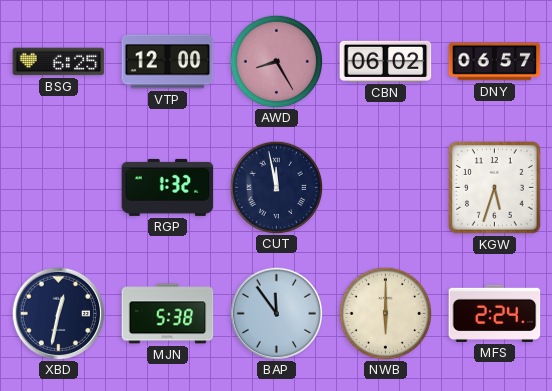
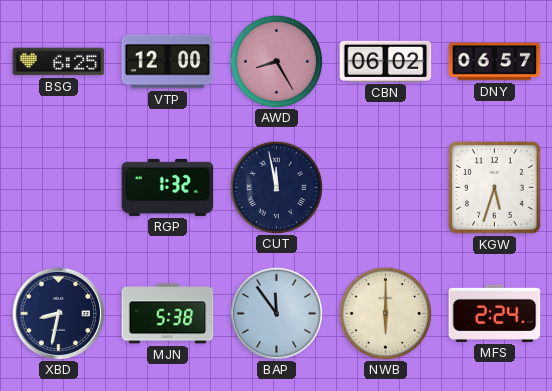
XBD: 12:32 -> 8:32
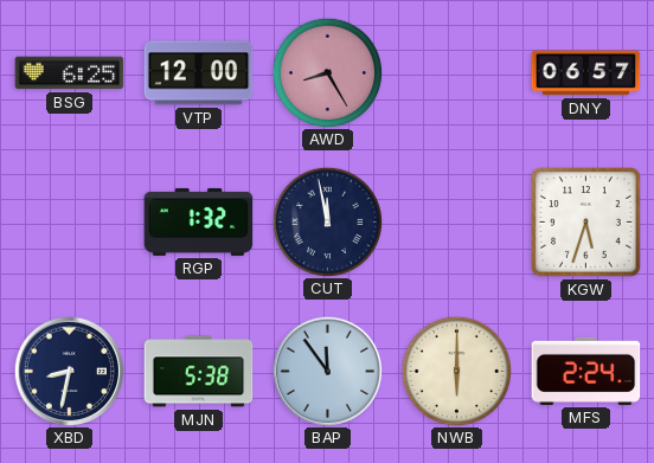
CBN: 06:02 -> none
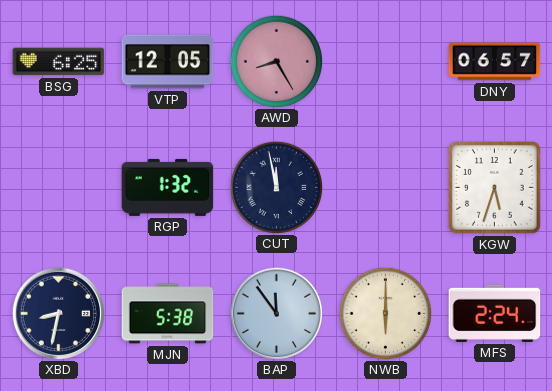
VTP: 12:00 -> 12:05
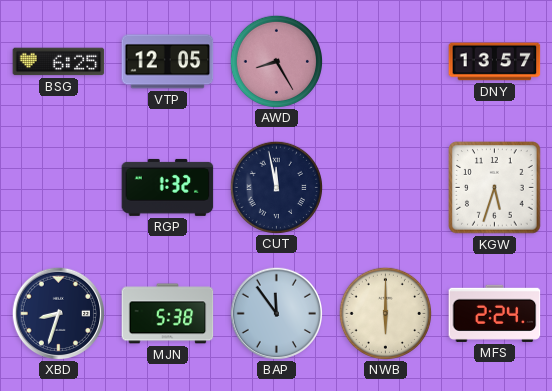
DNY: 06:57 -> 13:57
XBD: 8:32 -> 8:33
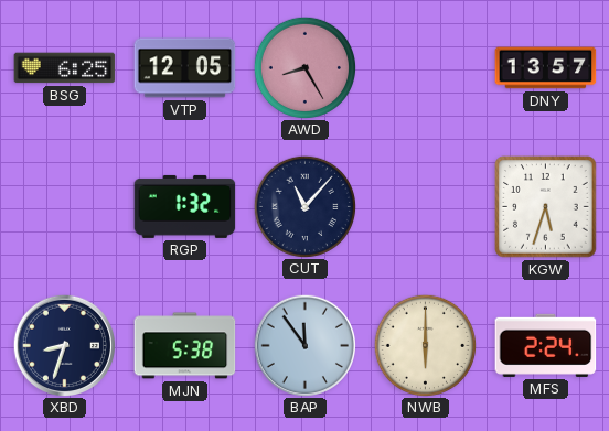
CUT: 11:58 -> 11:07
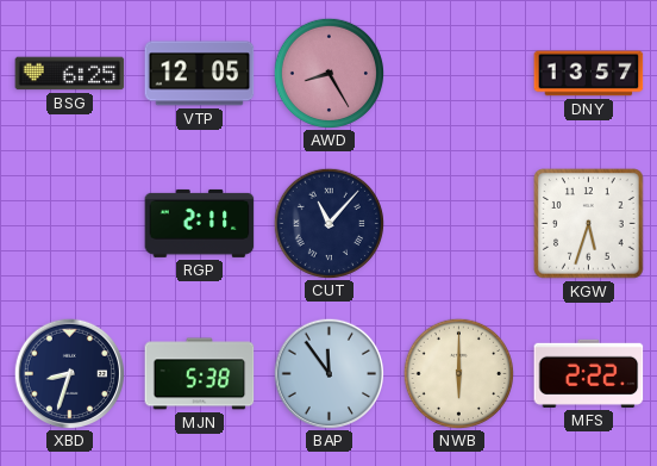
RGP: 1:32 -> 2:11
MFS: 2:24 -> 2:22
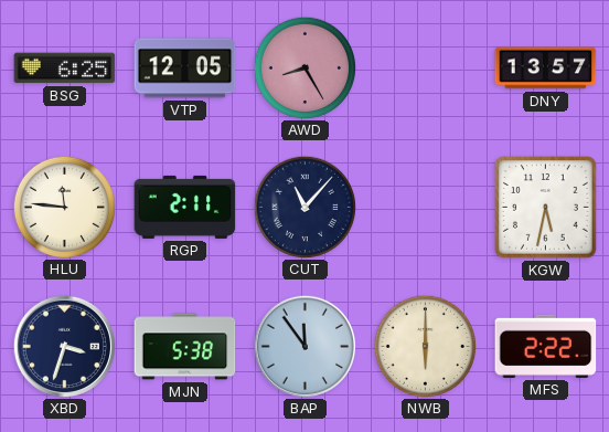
HLU: none -> 11:46
KGW: 5:33 -> 5:32
XBD: 8:33 -> 3:33
